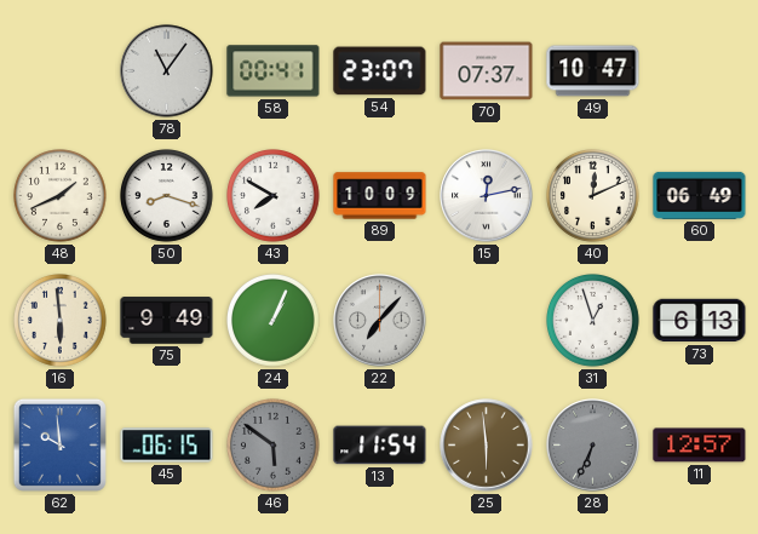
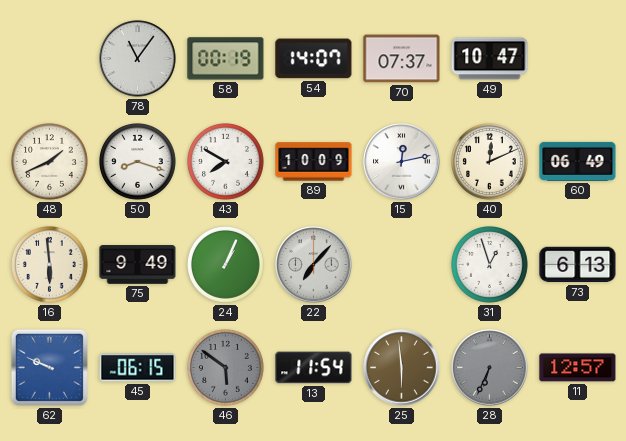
58: 00:41 -> 00:19
54: 23:07 -> 14:07
62: 9:59 -> 9:49
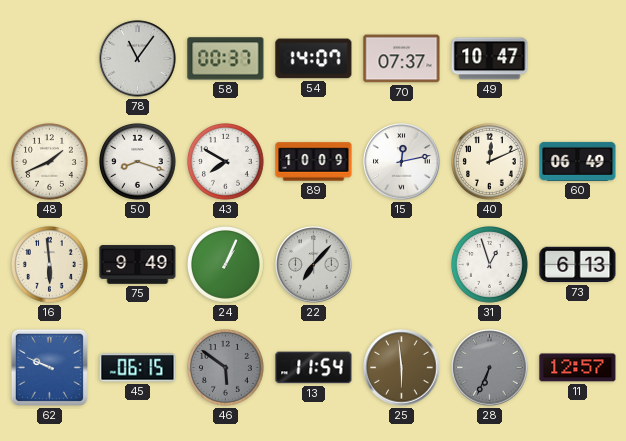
58: 00:19 -> 00:37
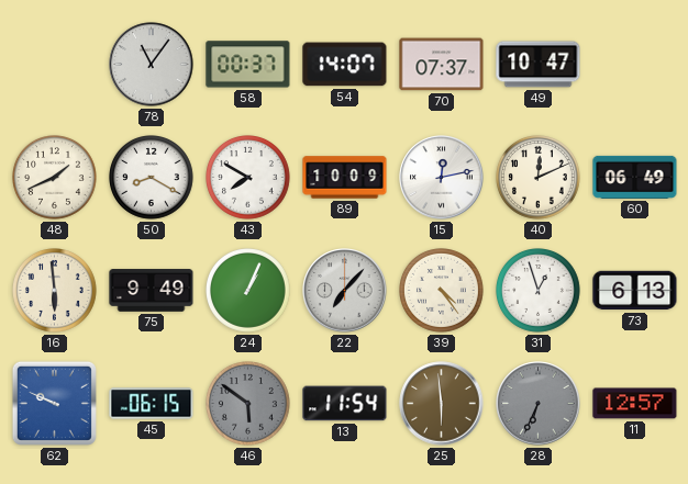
50: 8:18 -> 8:20
39: none -> 4:24
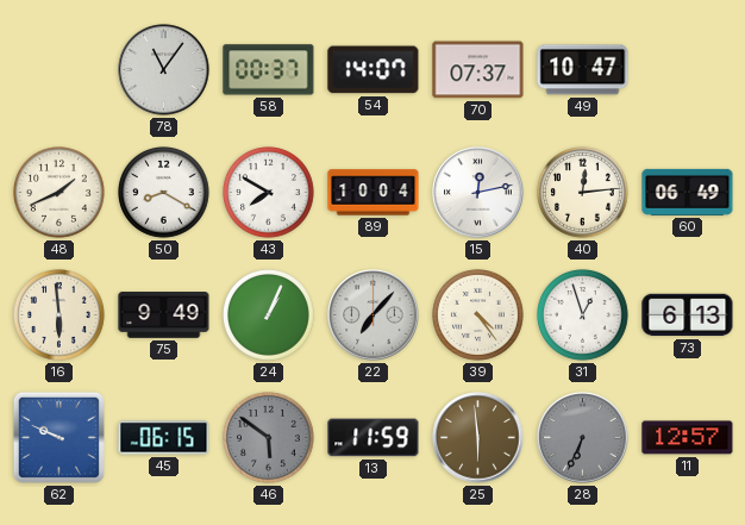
89: 10:09 -> 10:04
40: 12:11 -> 12:14
13: 11:54 -> 11:59
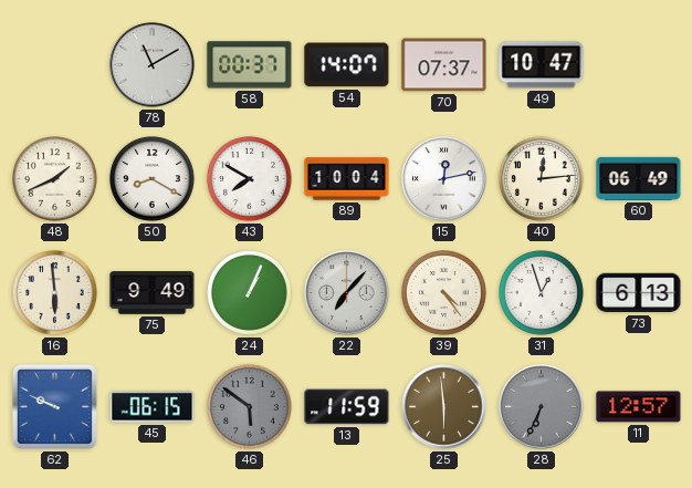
78: 11:06 -> 11:10
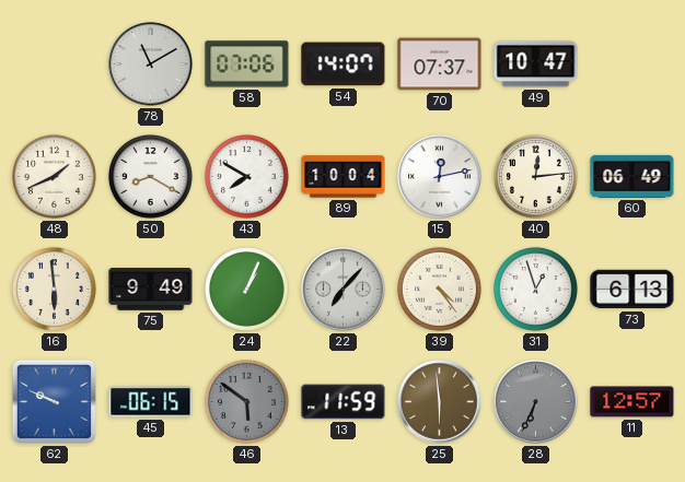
58: 00:37 -> 07:06
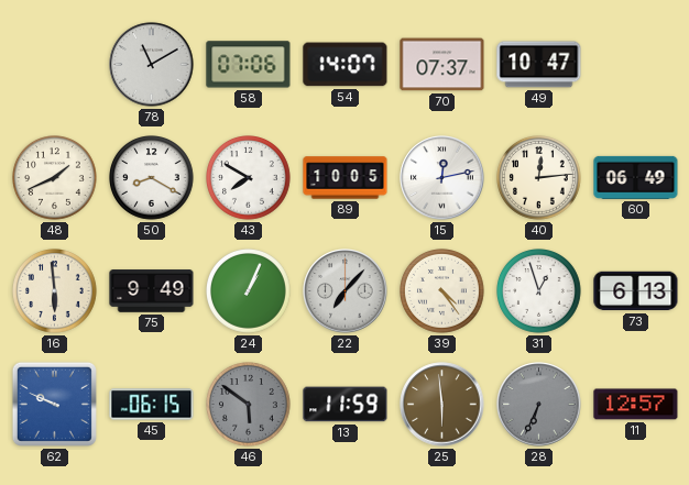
89: 10:04 -> 10:05
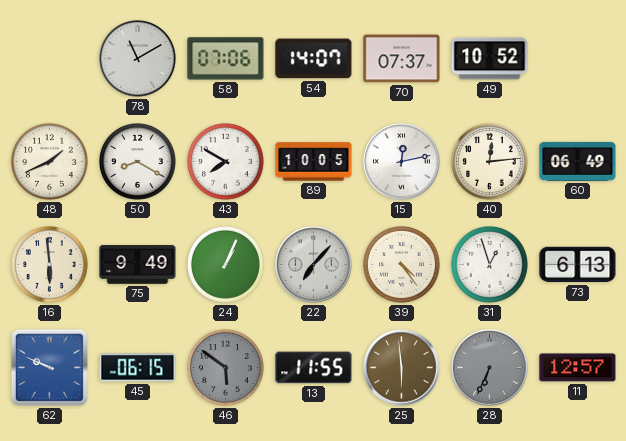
49: 10:47 -> 10:52
13: 11:59 -> 11:55
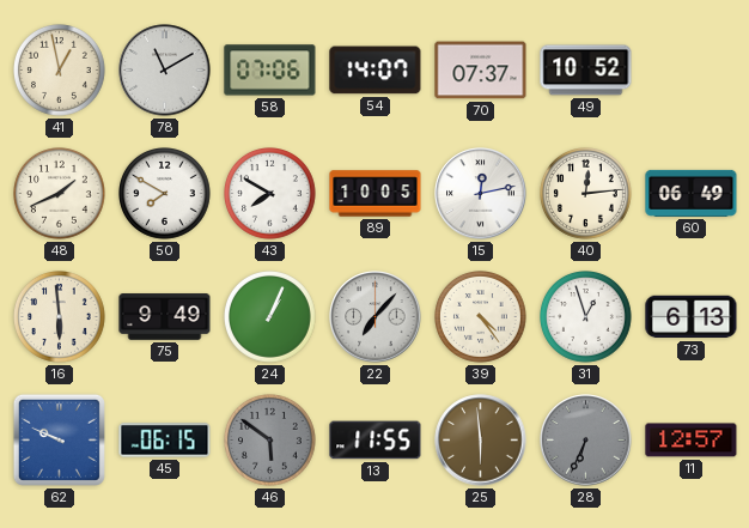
41: none -> 12:58
50: 8:20 -> 7:50
